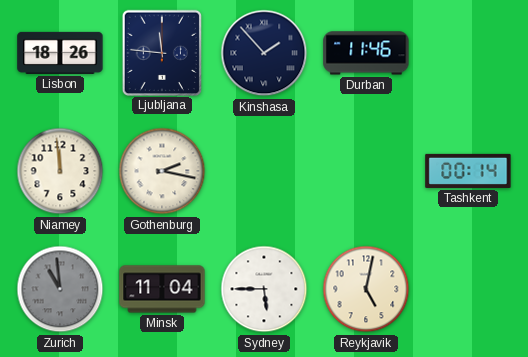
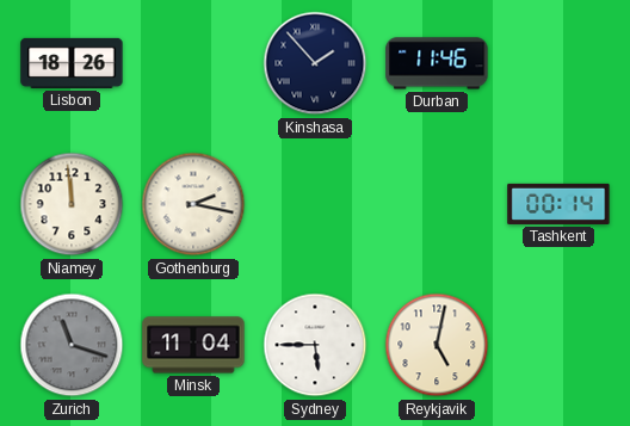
Ljubljana: 11:46 -> none
Zurich: 10:59 -> 11:18
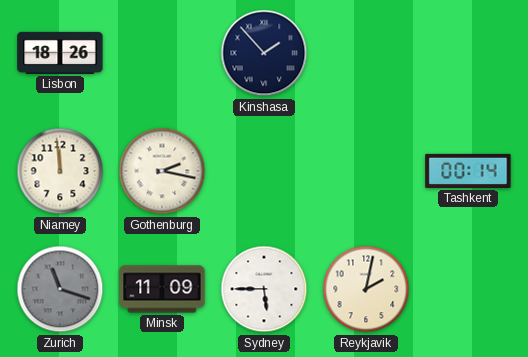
Durban: 11:46 -> none
Minsk: 11:04 -> 11:09
Reykjavik: 5:02 -> 2:02
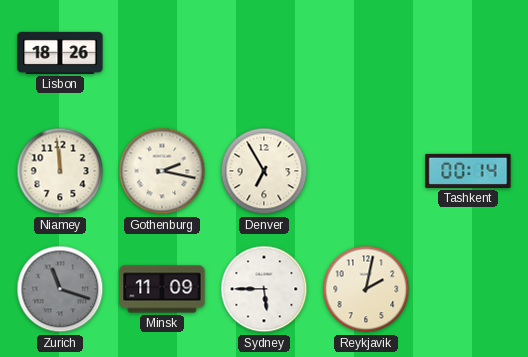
Kinshasa: 1:53 -> none
Denver: none -> 6:55
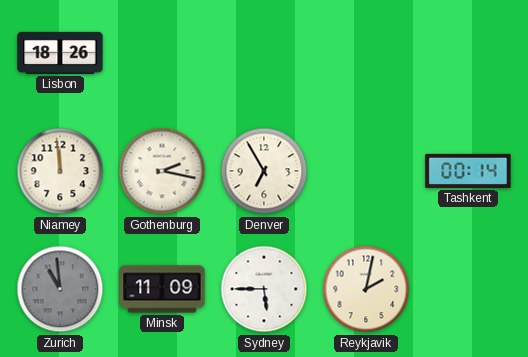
Zurich: 11:18 -> 10:59
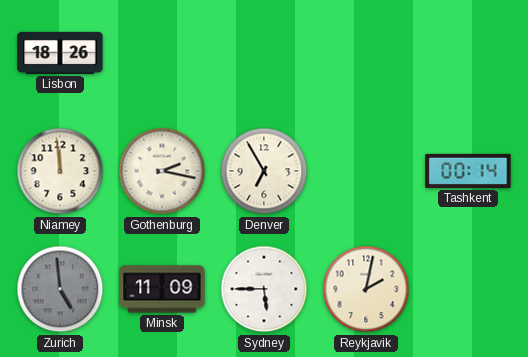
Zurich: 10:59 -> 4:59
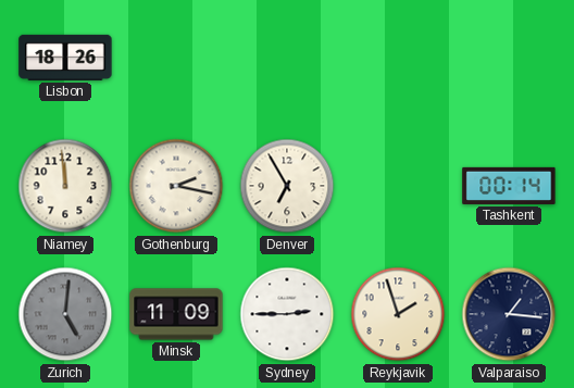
Zurich: 4:59 -> 5:01
Sydney: 5:45 -> 2:45
Reykjavik: 2:02 -> 1:57
Valparaiso: none -> 1:16
